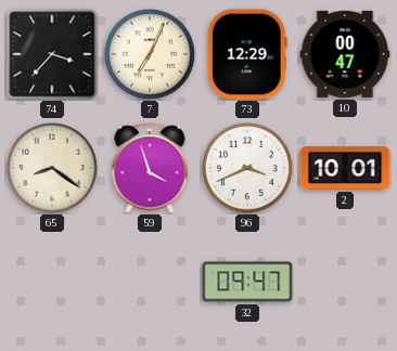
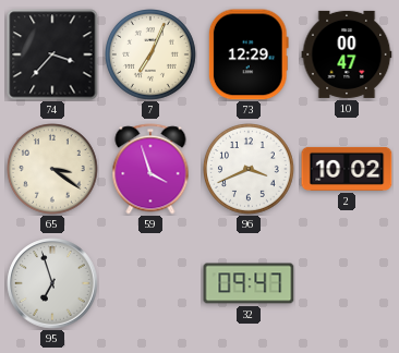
65: 8:21 -> 3:21
2: 10:01 -> 10:02
95: none -> 6:57
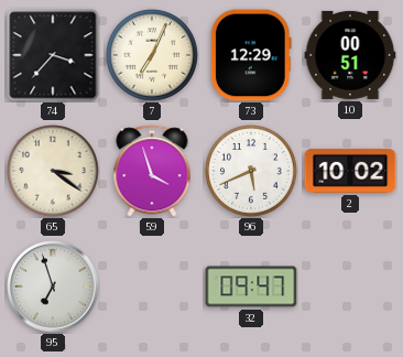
10: 00:47 -> 00:51
96: 3:41 -> 5:41
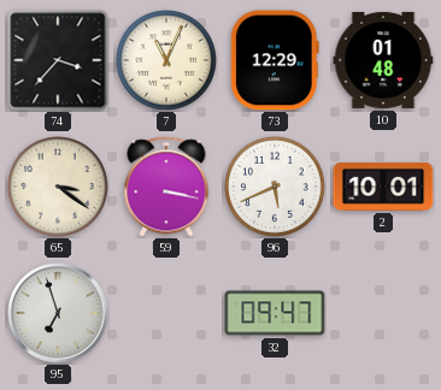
7: 7:04 -> 11:04
10: 00:51 -> 01:48
59: 3:57 -> 3:17
2: 10:02 -> 10:01
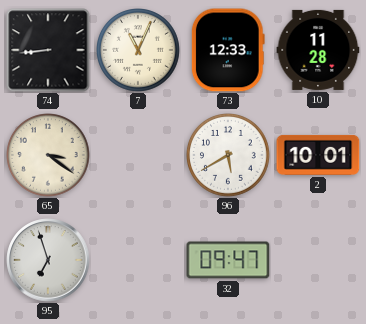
74: 3:37 -> 8:44
73: 12:29 -> 12:33
10: 01:48 -> 11:28
59: 3:17 -> none
96: 5:41 -> 5:40
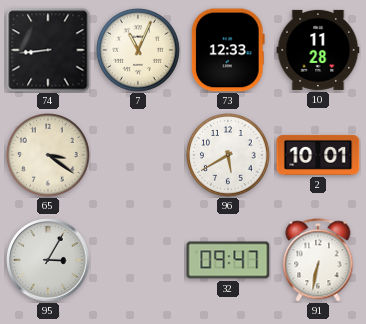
95: 6:57 -> 3:05
91: none -> 6:32
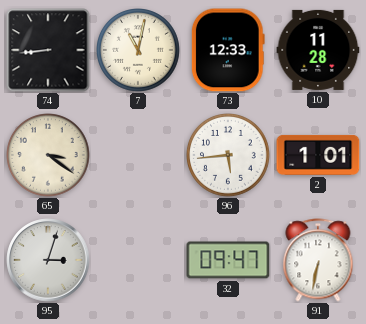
7: 11:04 -> 11:02
96: 5:40 -> 5:44
2: 10:01 -> 1:01
95: 3:05 -> 3:03
